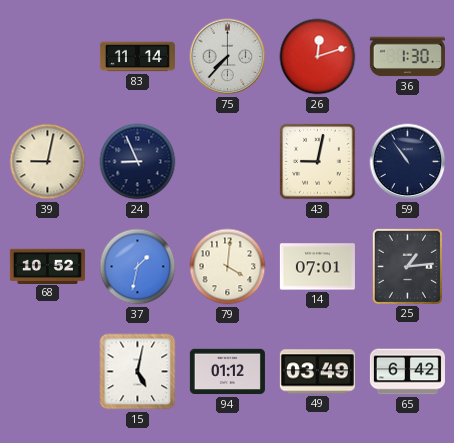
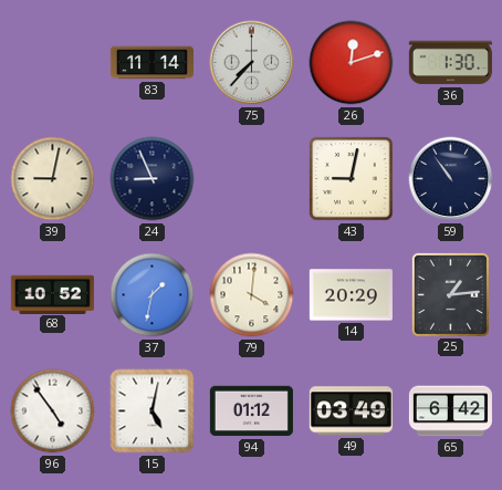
14: 07:01 -> 20:29
96: none -> 4:54
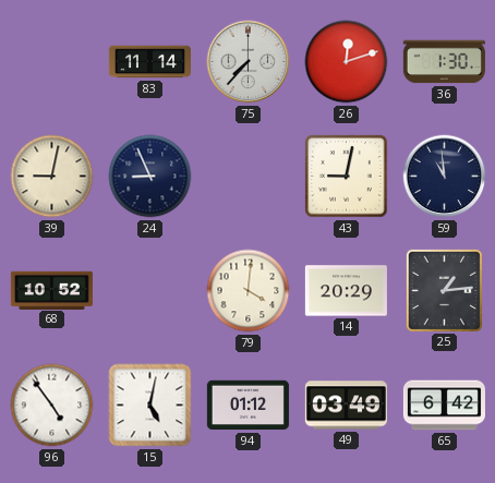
59: 10:54 -> 10:59
37: 1:32 -> none
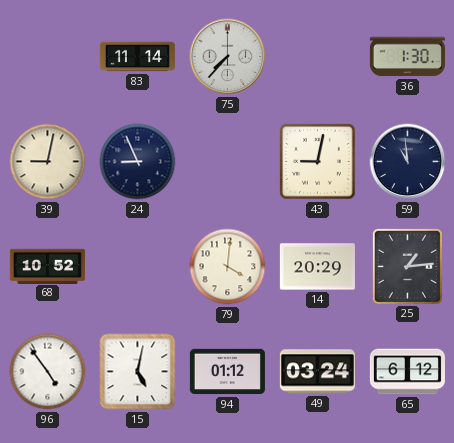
26: 12:12 -> none
49: 03:49 -> 03:24
65: 6:42 -> 6:12
